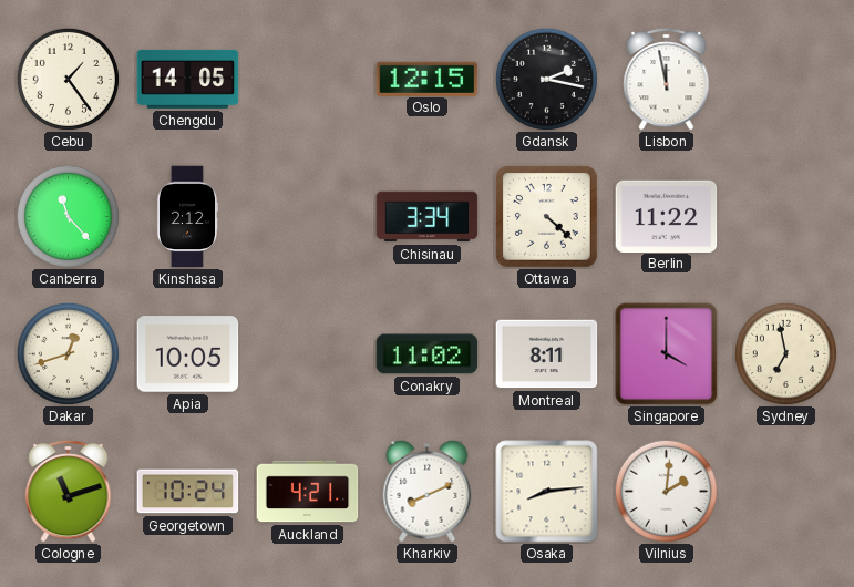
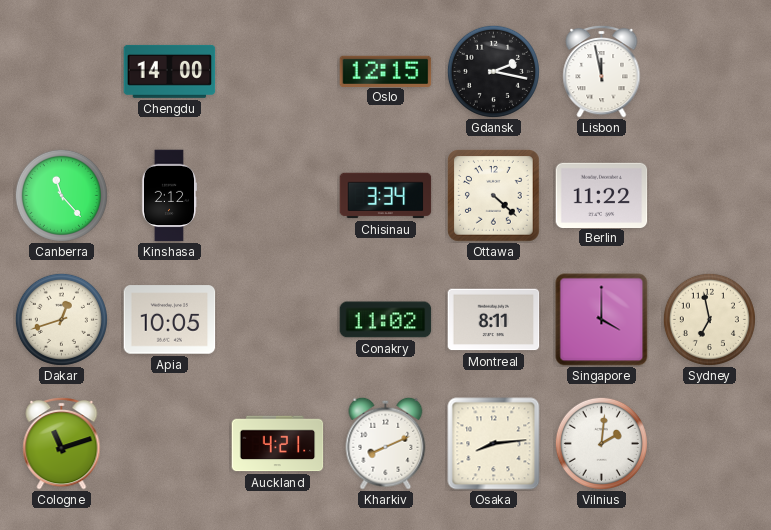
Cebu: 1:24 -> none
Chengdu: 14:05 -> 14:00
Georgetown: 10:24 -> none
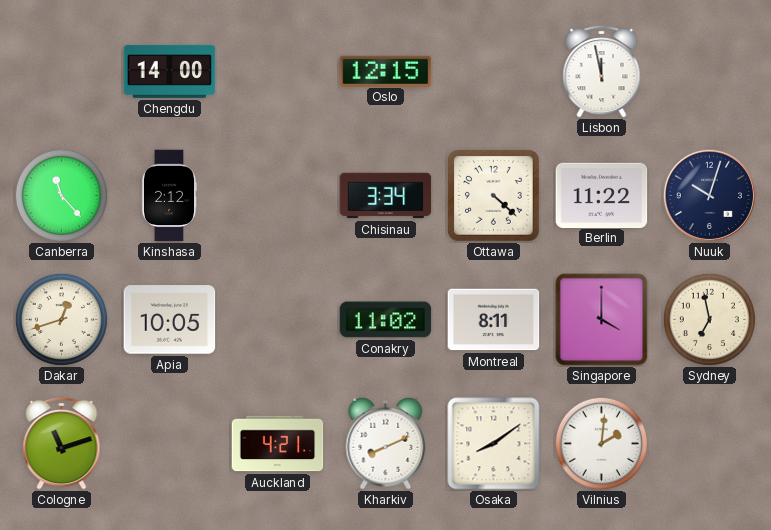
Gdansk: 2:17 -> none
Nuuk: none -> 10:03
Osaka: 8:14 -> 8:09
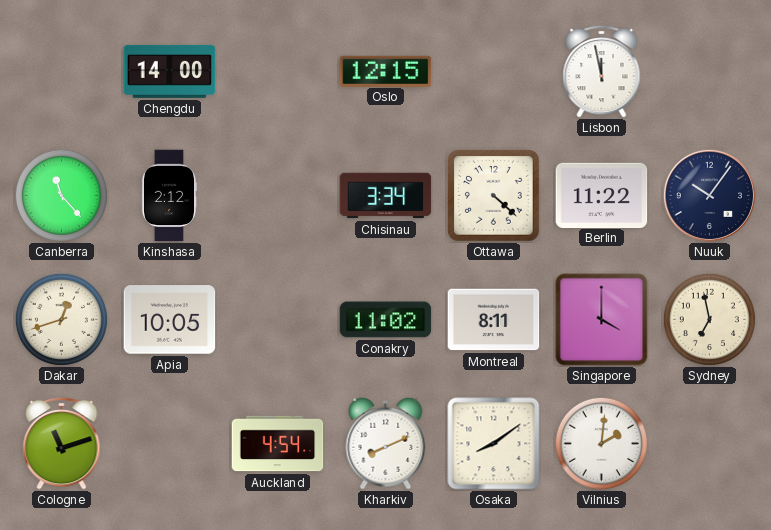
Nuuk: 10:03 -> 10:06
Auckland: 4:21 -> 4:54
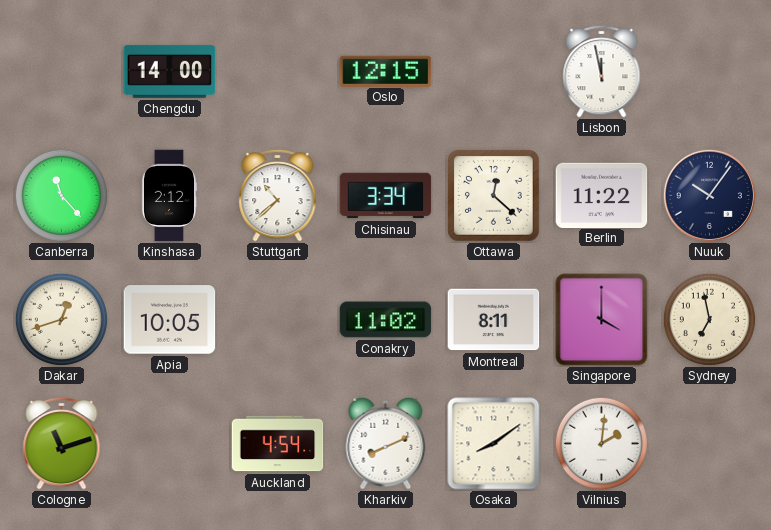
Stuttgart: none -> 10:38
Ottawa: 4:22 -> 12:22
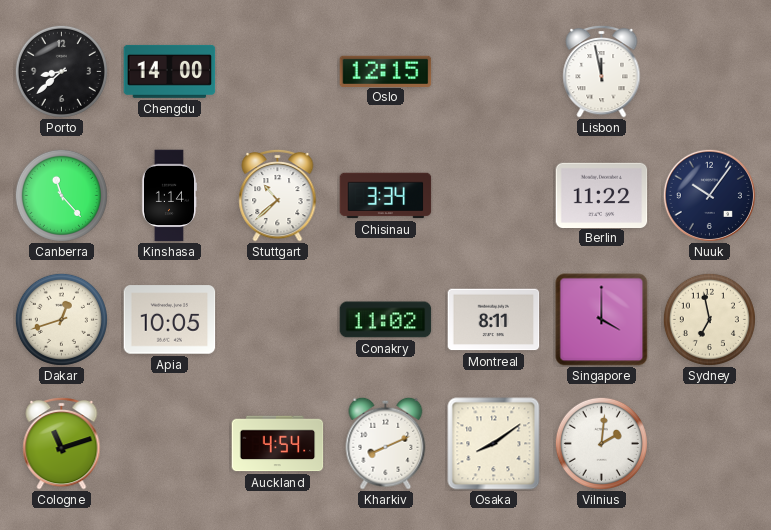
Porto: none -> 8:38
Kinshasa: 2:12 -> 1:14
Ottawa: 12:22 -> none
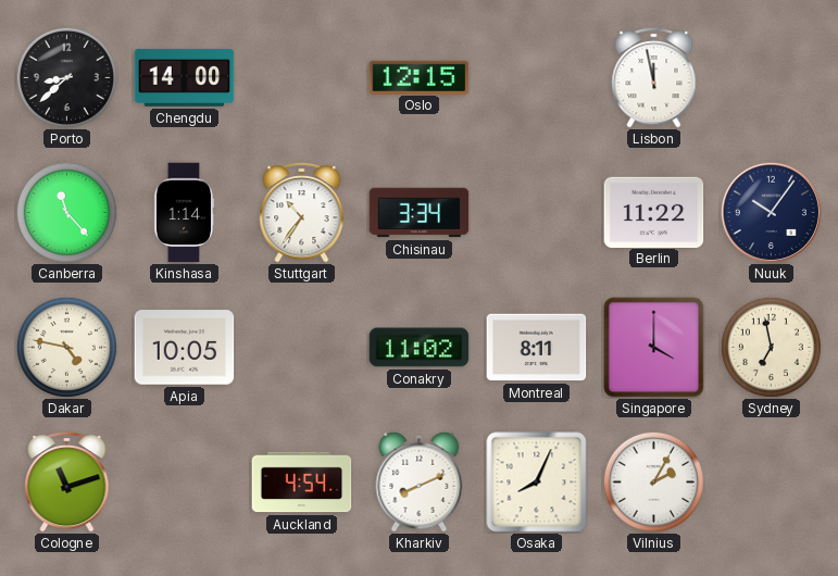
Stuttgart: 10:38 -> 10:36
Dakar: 12:42 -> 4:47
Osaka: 8:09 -> 8:04
Vilnius: 2:01 -> 2:05
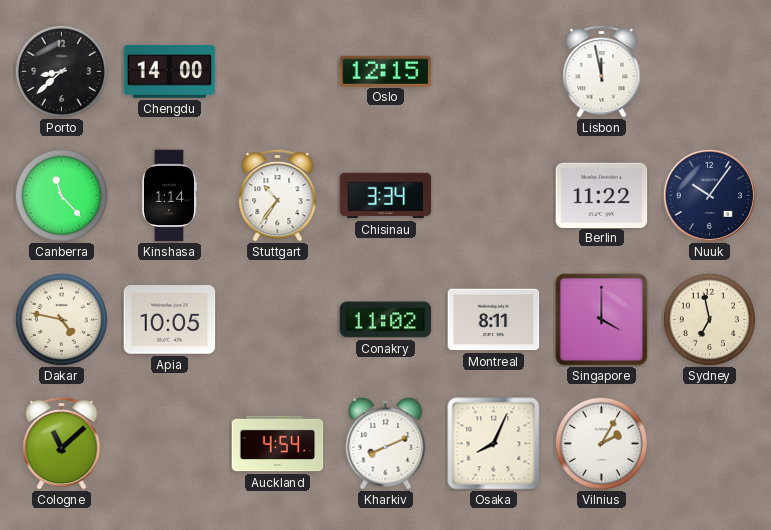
Cologne: 11:12 -> 11:08
